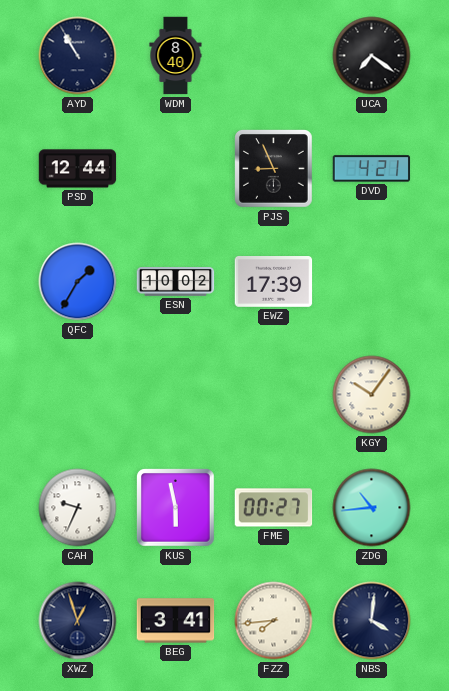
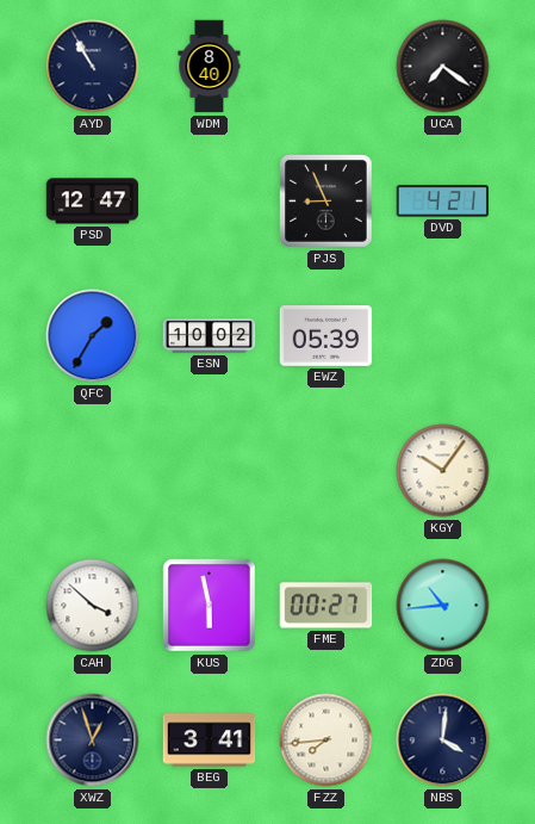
PSD: 12:44 -> 12:47
EWZ: 17:39 -> 05:39
CAH: 9:34 -> 3:52
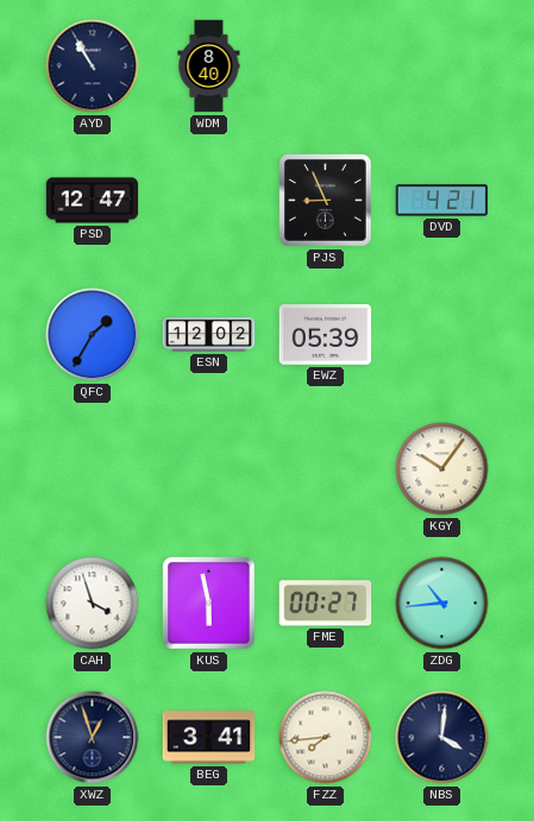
UCA: 7:21 -> none
ESN: 10:02 -> 12:02
CAH: 3:52 -> 3:57
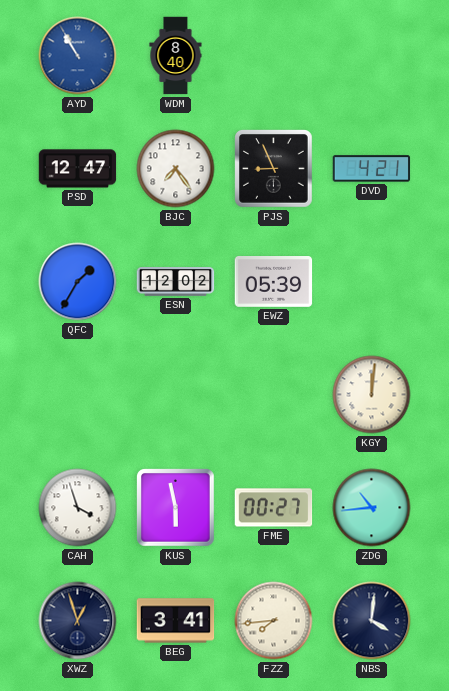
AYD dial: navy -> blue
BJC: none -> 7:24
KGY: 10:06 -> 12:01
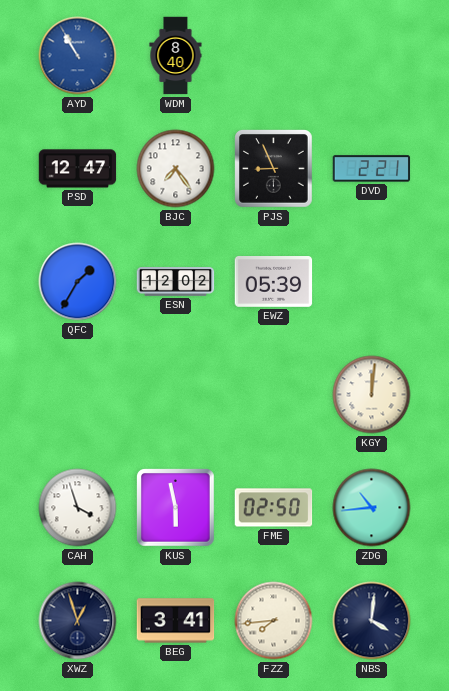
DVD: 4:21 -> 2:21
FME: 00:27 -> 02:50
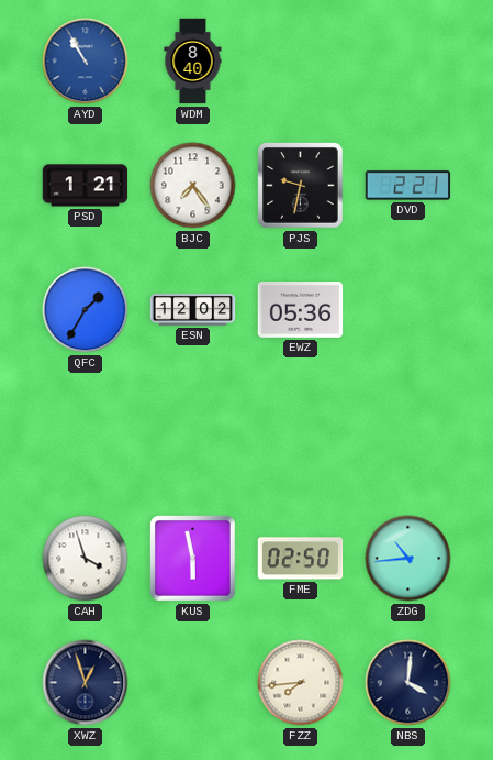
PSD: 12:47 -> 1:21
PJS: 8:56 -> 9:32
EWZ: 05:39 -> 05:36
KGY: 12:01 -> none
BEG: 3:41 -> none
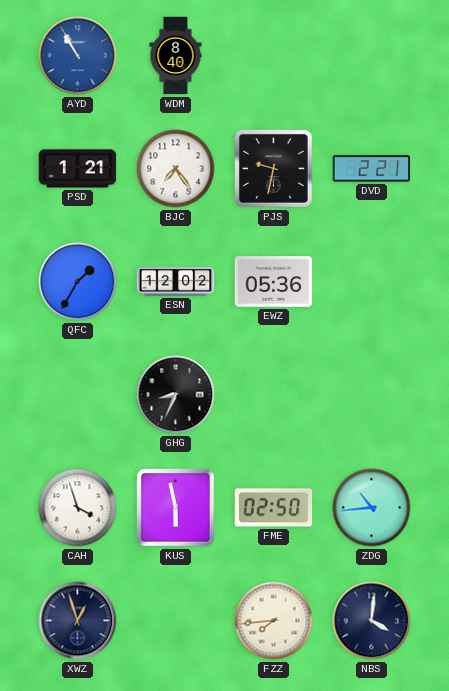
GHG: none -> 8:34
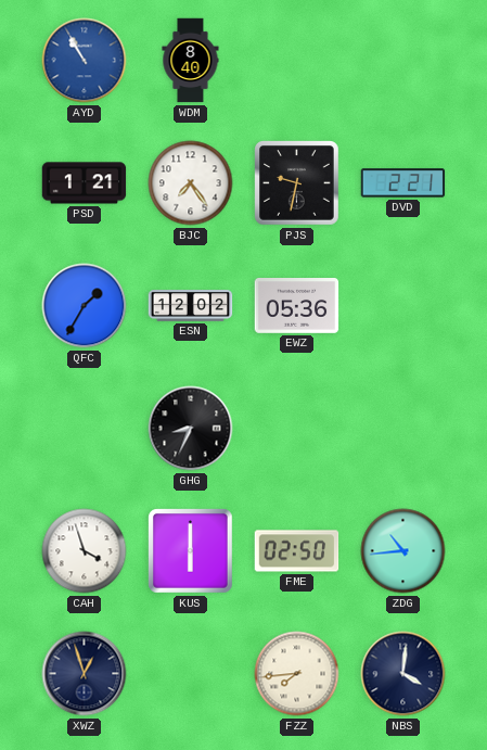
KUS: 5:58 -> 6:00
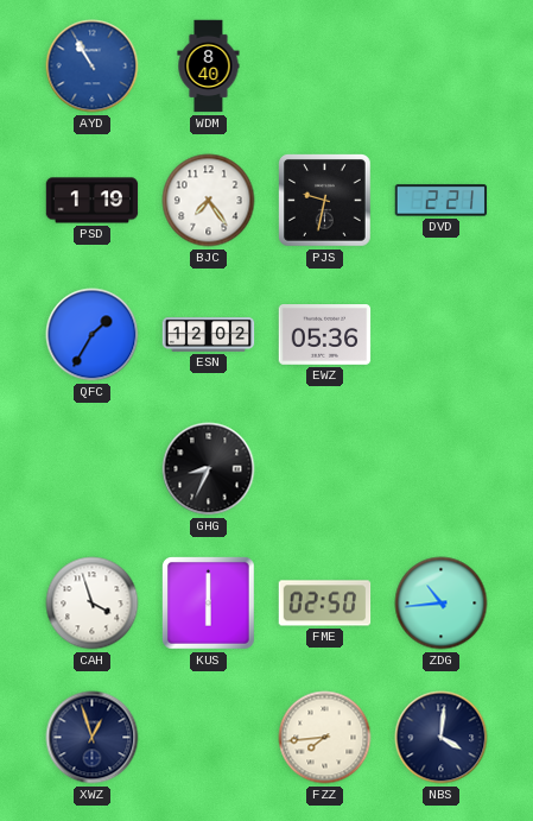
PSD: 1:21 -> 1:19
